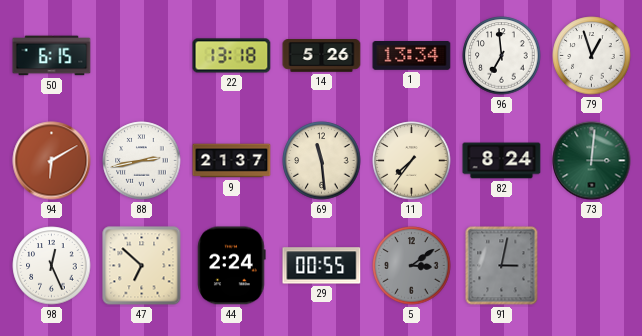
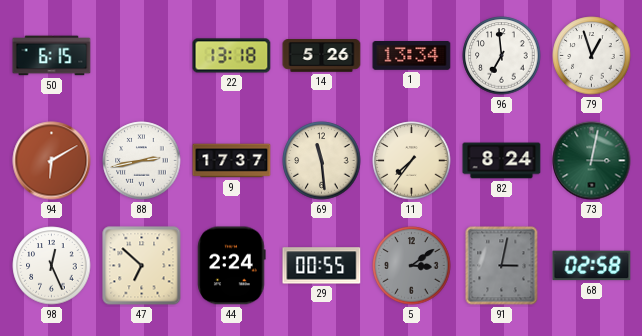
9: 21:37 -> 17:37
73: 3:01 -> 3:02
68: none -> 02:58
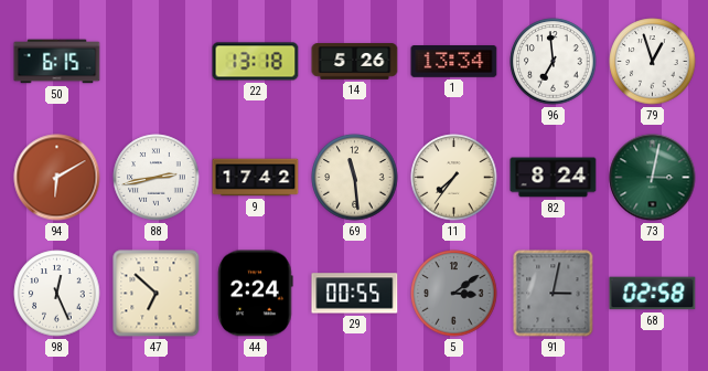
9: 17:37 -> 17:42
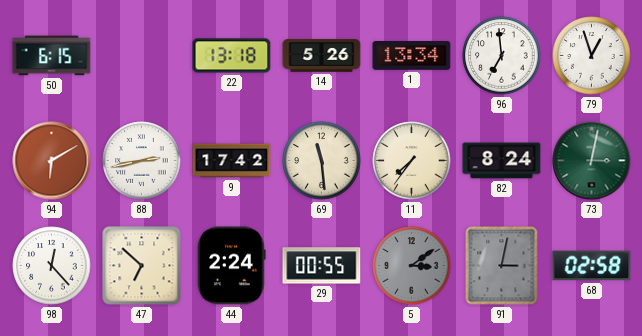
98: 12:26 -> 12:23
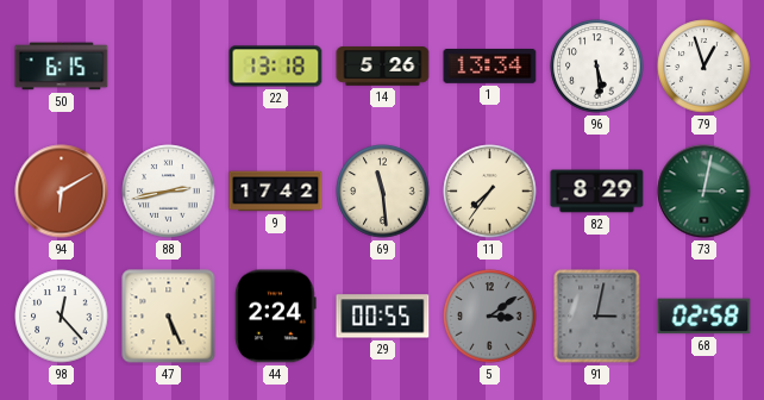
96: 6:59 -> 5:29
82: 8:24 -> 8:29
47: 6:52 -> 5:26
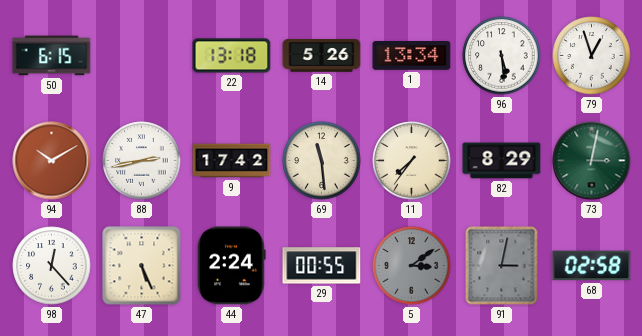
94: 6:10 -> 10:10
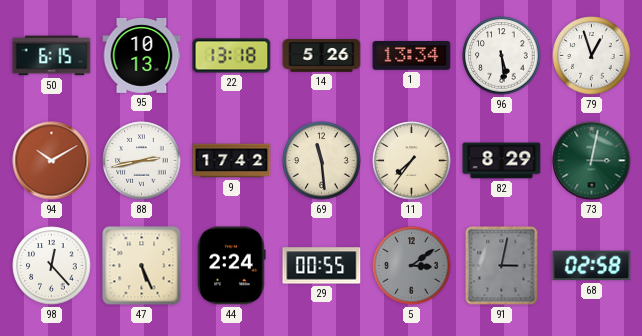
95: none -> 10:13
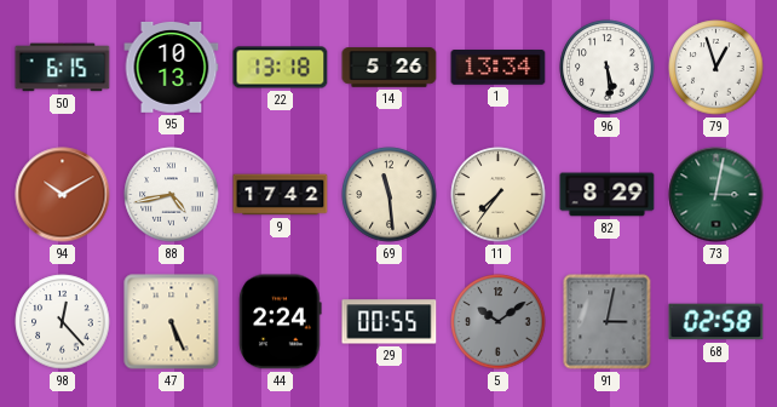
88: 2:43 -> 4:43
5: 3:09 -> 10:09
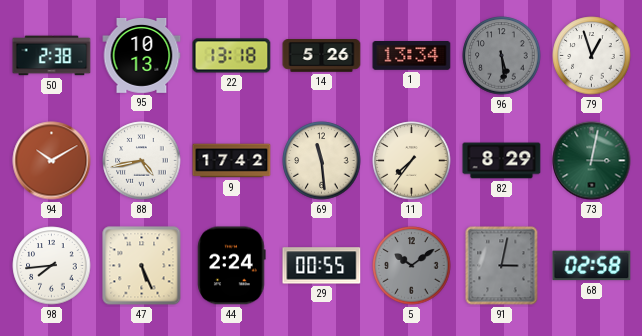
50: 6:15 -> 2:38
96 dial: white -> grey
98: 12:23 -> 7:44
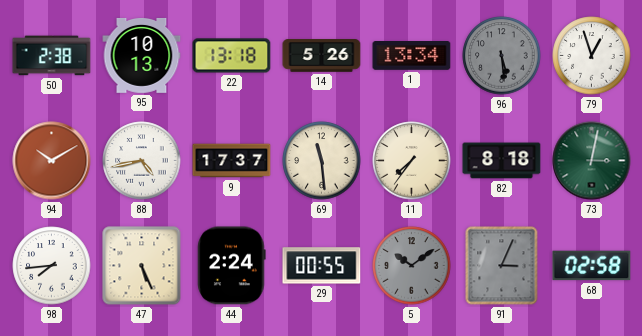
9: 17:42 -> 17:37
82: 8:29 -> 8:18
91: 3:02 -> 3:04
